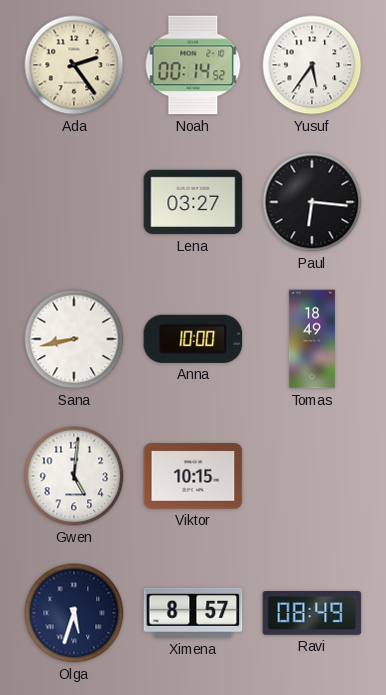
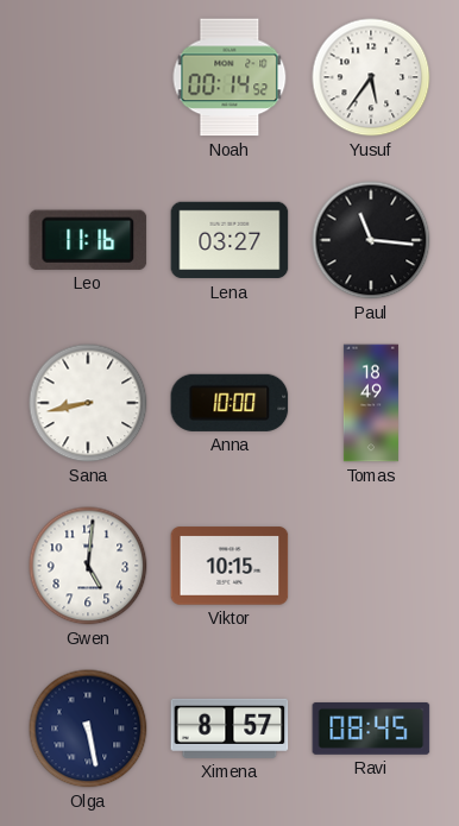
Ada: 2:24 -> none
Leo: none -> 11:16
Paul: 6:16 -> 11:16
Olga: 5:33 -> 5:28
Ravi: 08:49 -> 08:45
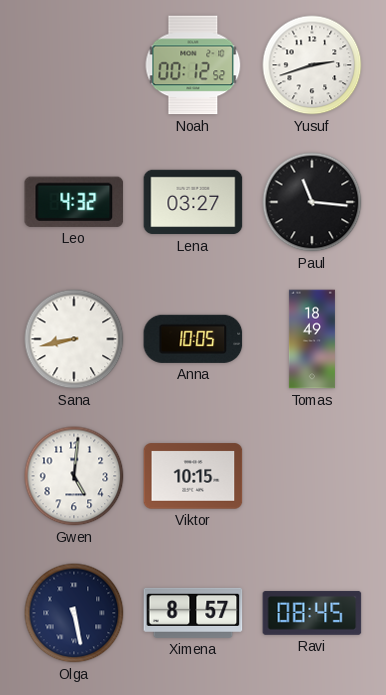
Noah: 00:14 -> 00:12
Yusuf: 5:36 -> 2:42
Leo: 11:16 -> 4:32
Anna: 10:00 -> 10:05
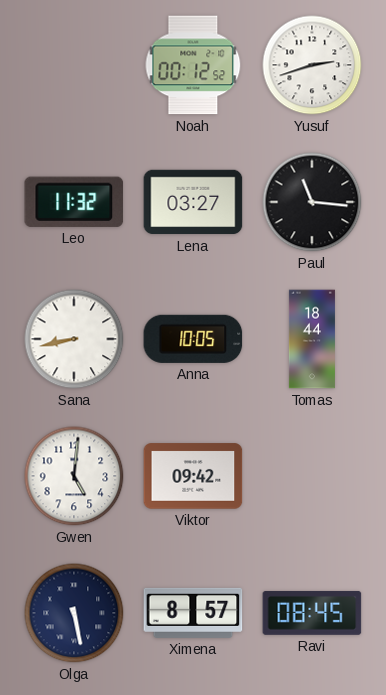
Leo: 4:32 -> 11:32
Tomas: 18:49 -> 18:44
Viktor: 10:15 -> 09:42
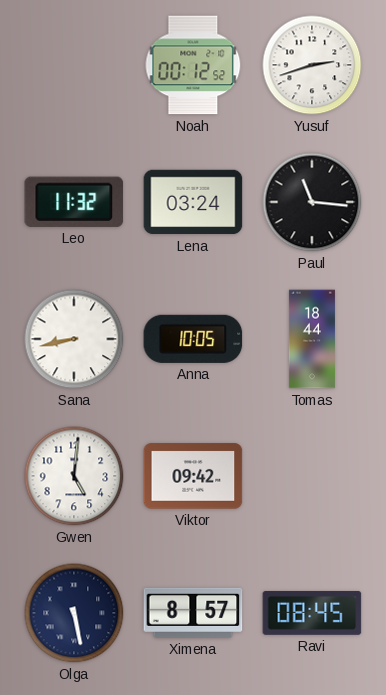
Lena: 03:27 -> 03:24
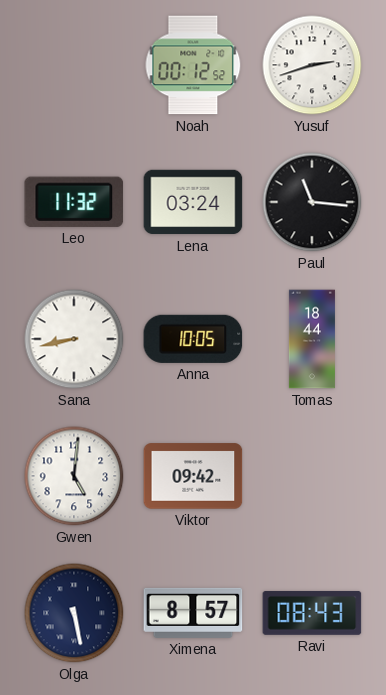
Ravi: 08:45 -> 08:43
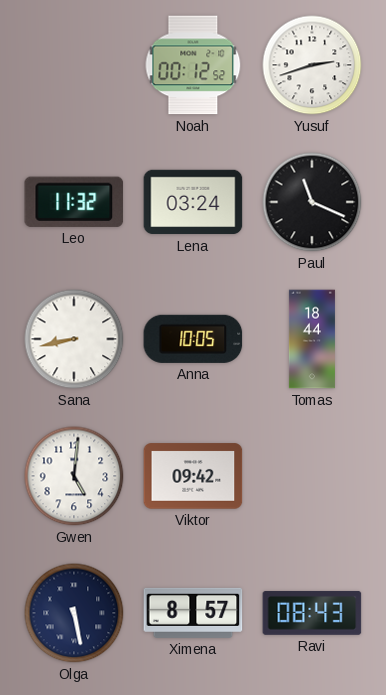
Paul: 11:16 -> 11:19
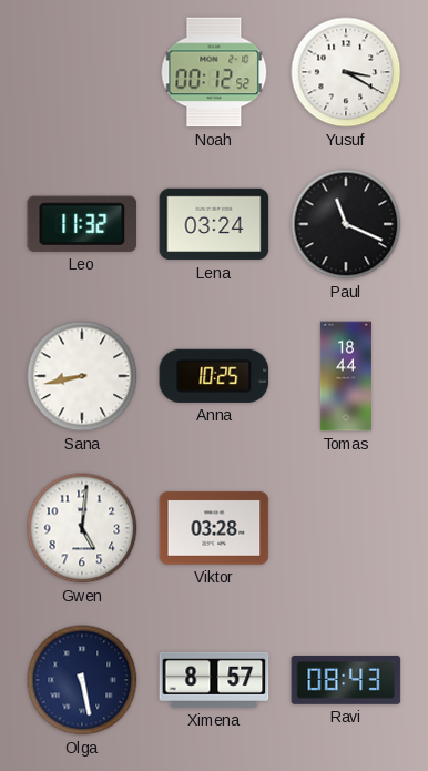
Yusuf: 2:42 -> 3:20
Anna: 10:05 -> 10:25
Viktor: 09:42 -> 03:28
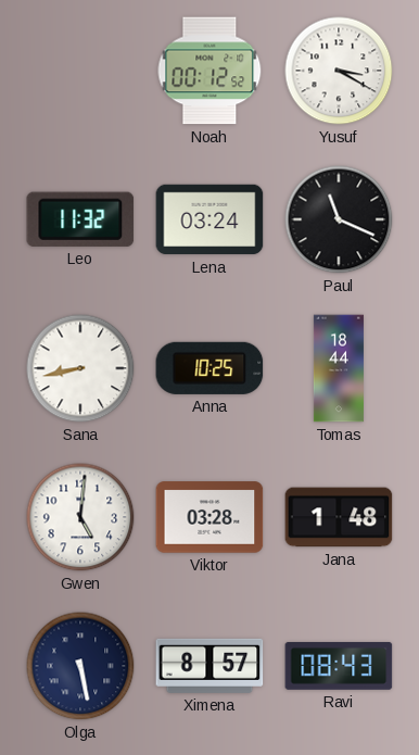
Jana: none -> 1:48
